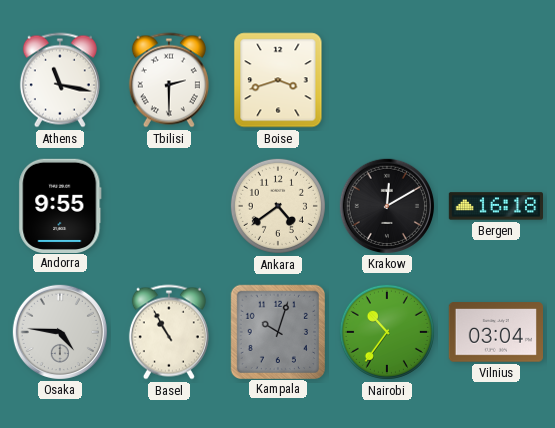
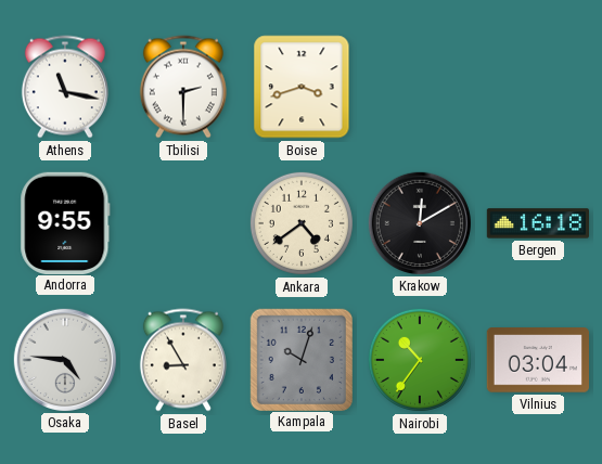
Basel: 10:55 -> 8:55
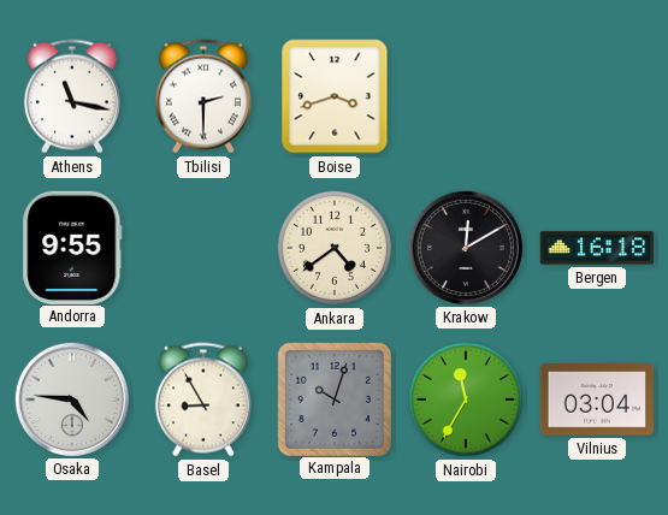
Nairobi: 10:36 -> 11:35
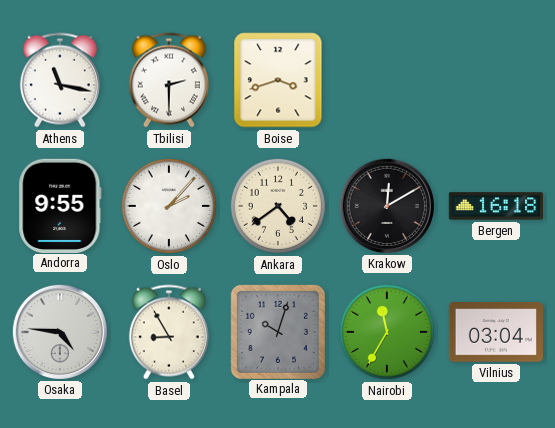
Oslo: none -> 2:07
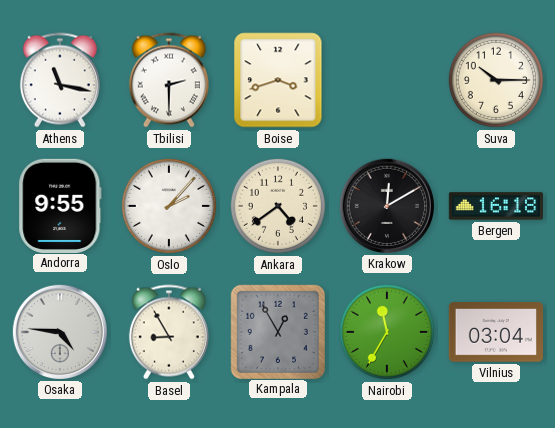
Suva: none -> 10:15
Kampala: 10:03 -> 12:55
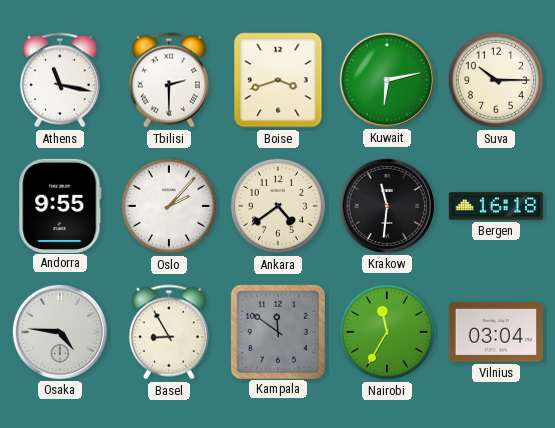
Kuwait: none -> 6:13
Krakow: 12:10 -> 11:31
Kampala: 12:55 -> 11:51
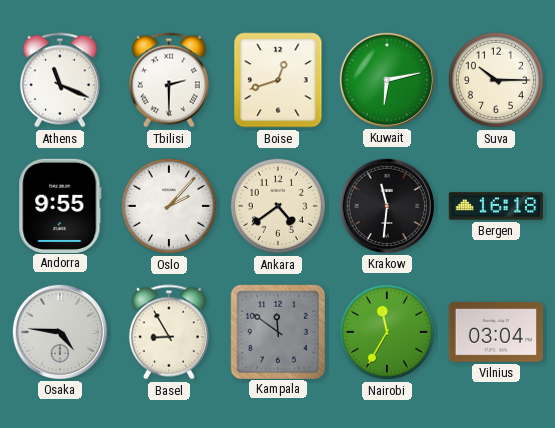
Athens: 11:17 -> 11:19
Boise: 3:42 -> 12:42
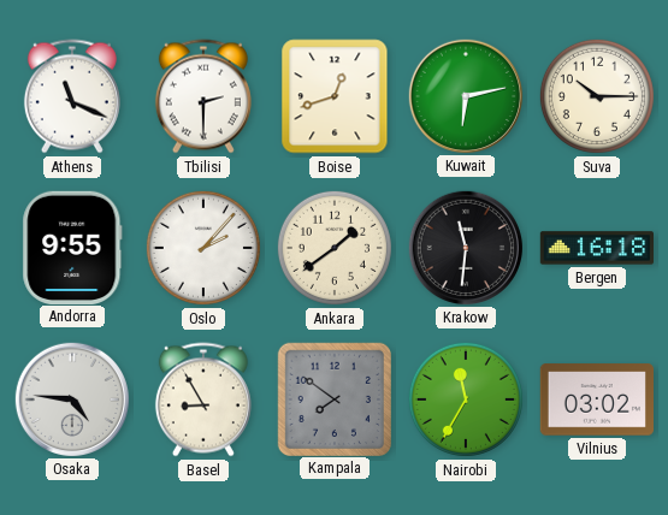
Ankara: 4:39 -> 1:39
Kampala: 11:51 -> 7:51
Vilnius: 03:04 -> 03:02
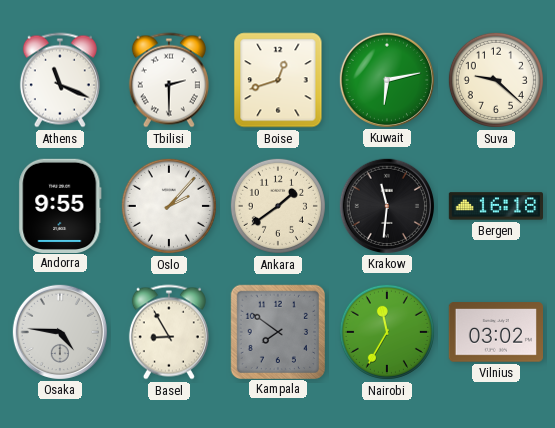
Suva: 10:15 -> 9:22
